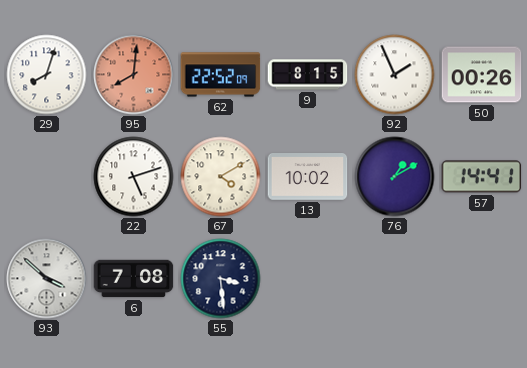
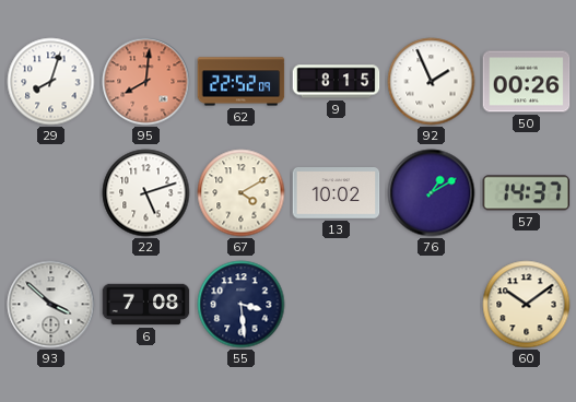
57: 14:41 -> 14:37
60: none -> 10:09
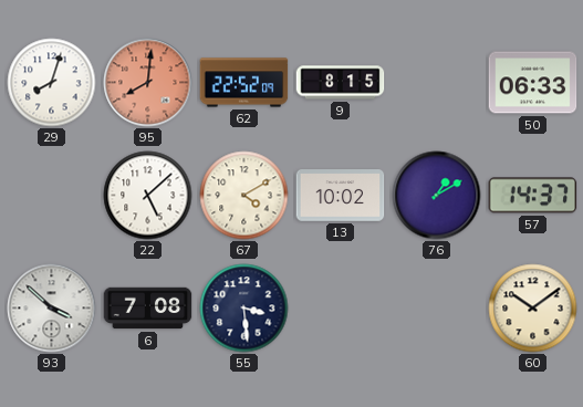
92: 1:56 -> none
50: 00:26 -> 06:33
22: 5:12 -> 5:08
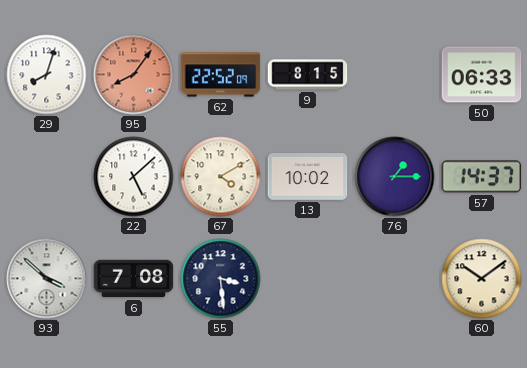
95: 8:01 -> 8:06
76: 1:10 -> 1:15
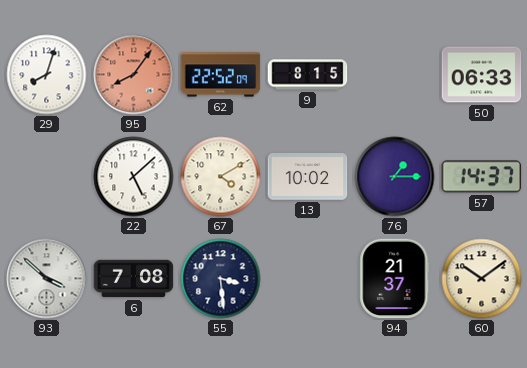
94: none -> 21:37
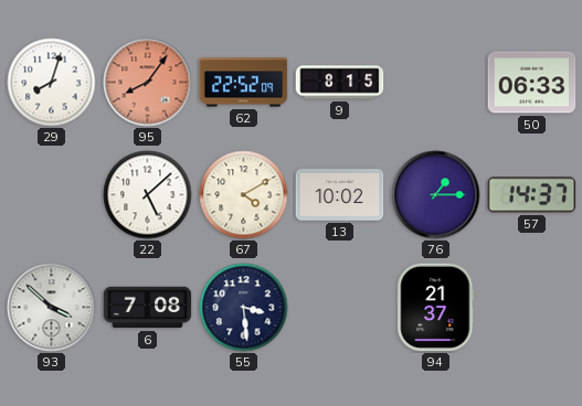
60: 10:09 -> none
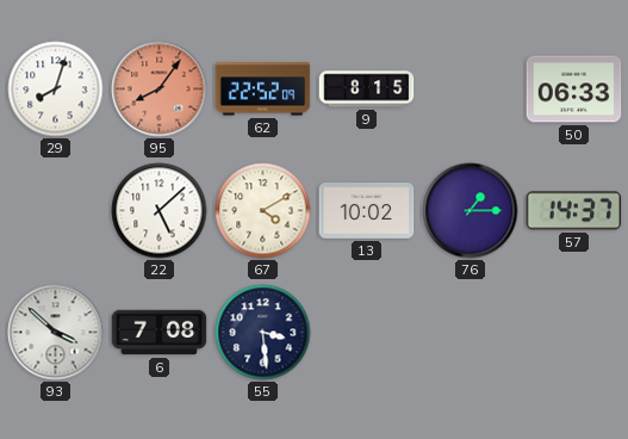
94: 21:37 -> none
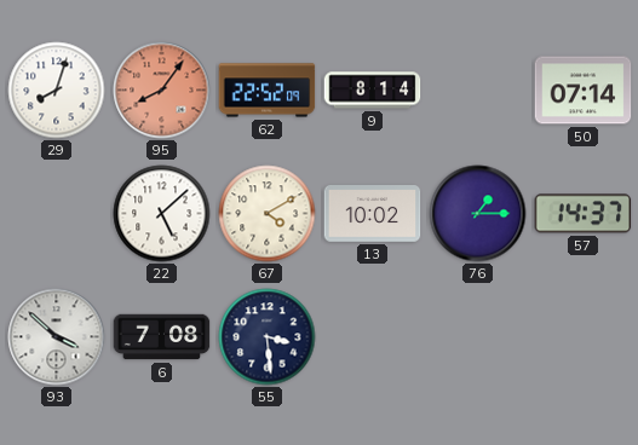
9: 8:15 -> 8:14
50: 06:33 -> 07:14
